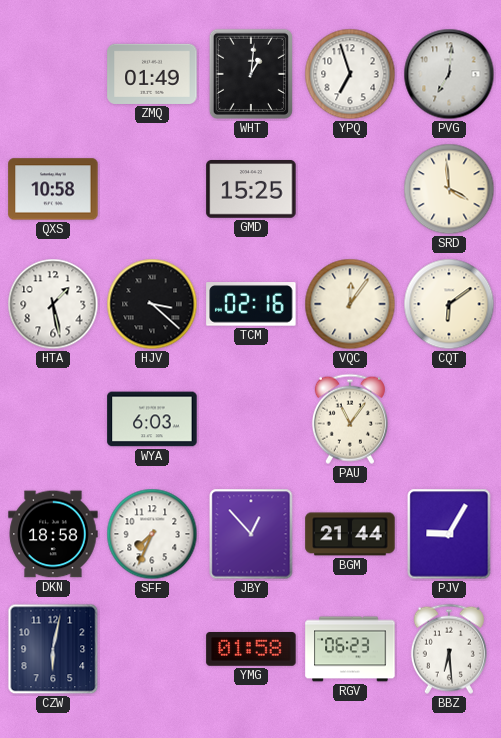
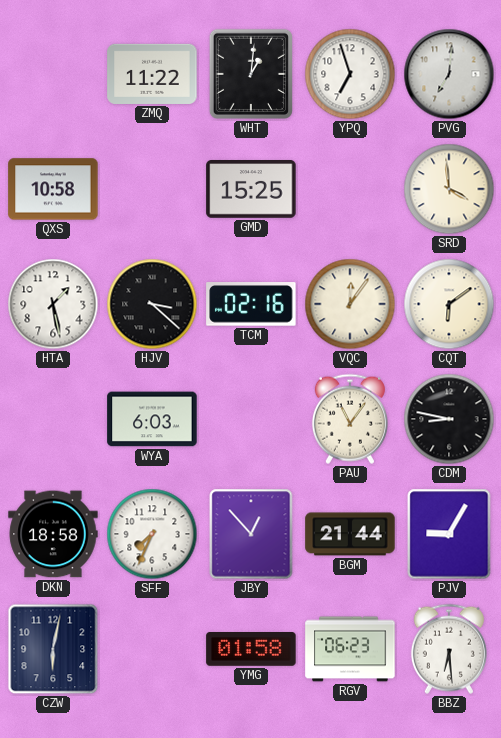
ZMQ: 01:49 -> 11:22
CDM: none -> 8:47
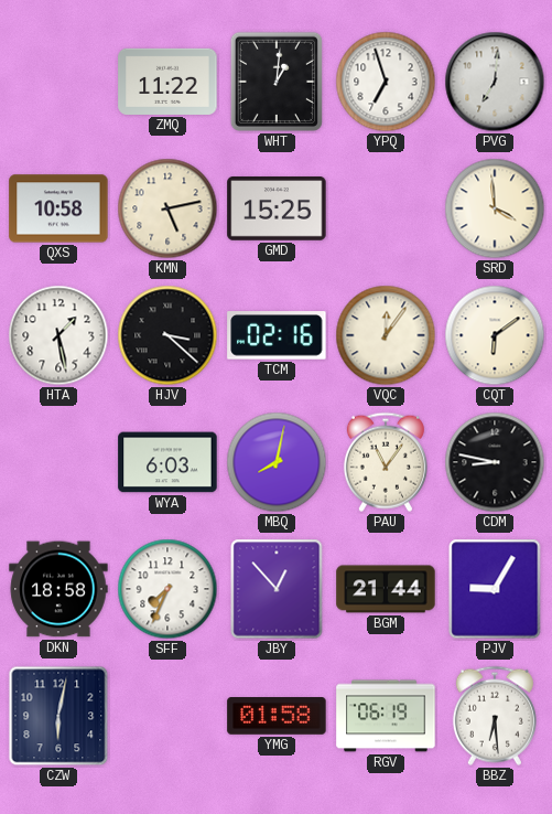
KMN: none -> 5:13
MBQ: none -> 8:02
RGV: 06:23 -> 06:19
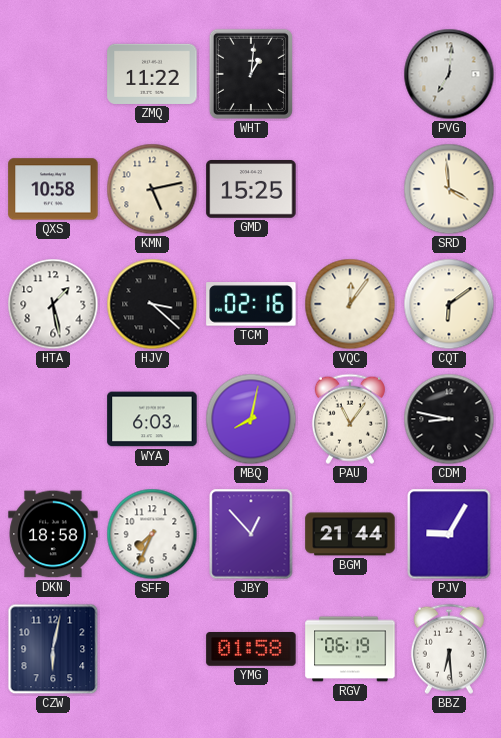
YPQ: 6:57 -> none
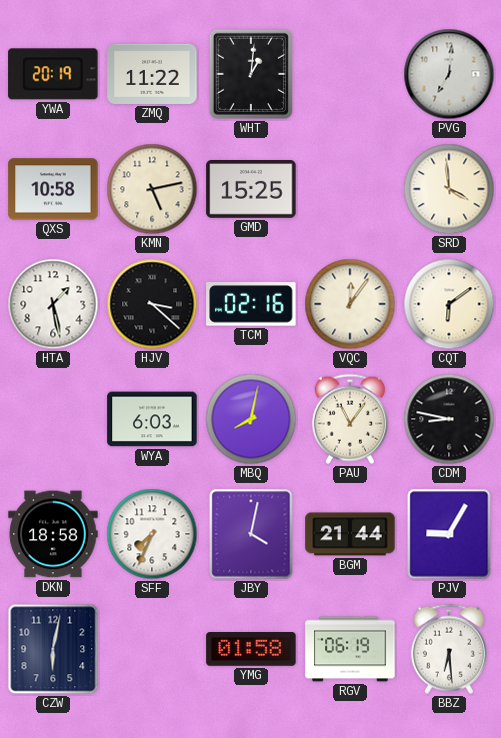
YWA: none -> 20:19
JBY: 12:53 -> 4:02
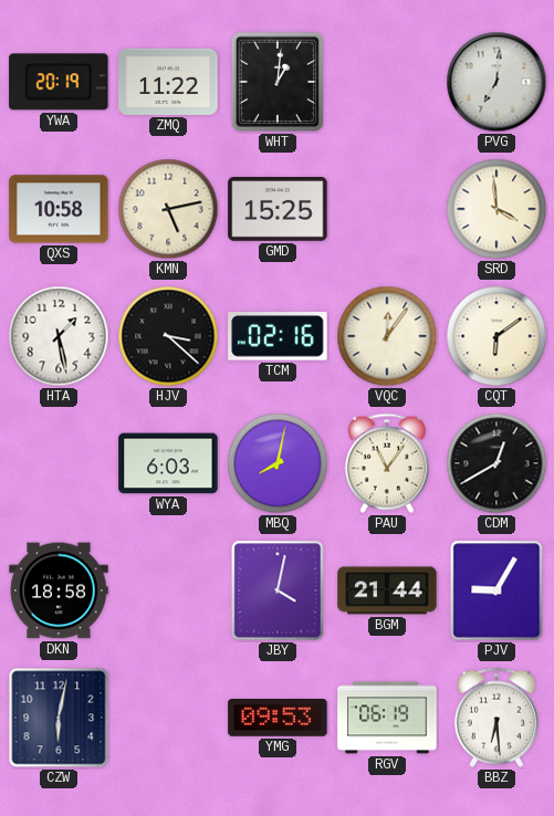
CDM: 8:47 -> 12:40
SFF: 7:34 -> none
YMG: 01:58 -> 09:53
